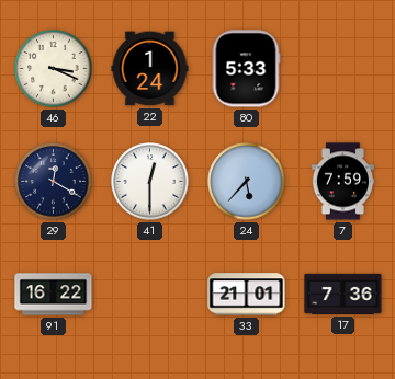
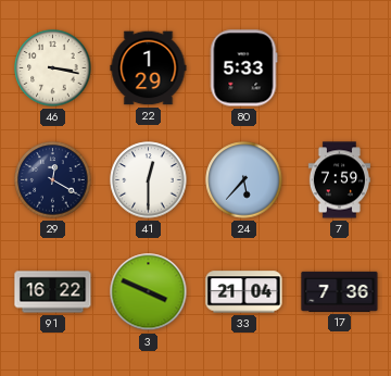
46: 3:19 -> 3:17
22: 1:24 -> 1:29
3: none -> 3:49
33: 21:01 -> 21:04
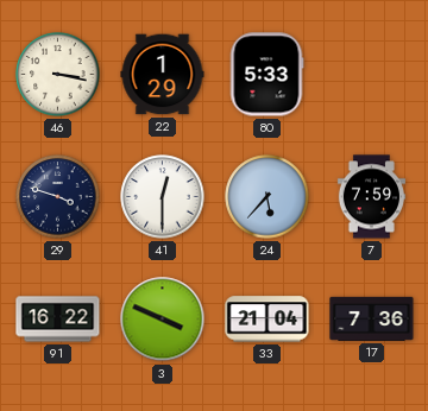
29: 12:20 -> 3:48
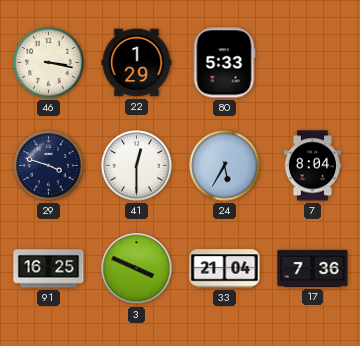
24: 5:37 -> 5:35
7: 7:59 -> 8:04
91: 16:22 -> 16:25
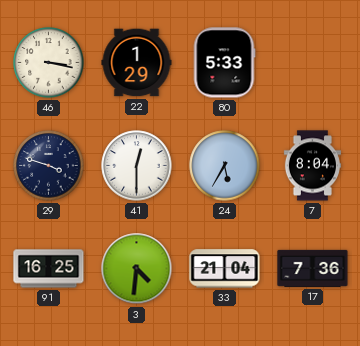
3: 3:49 -> 4:31
